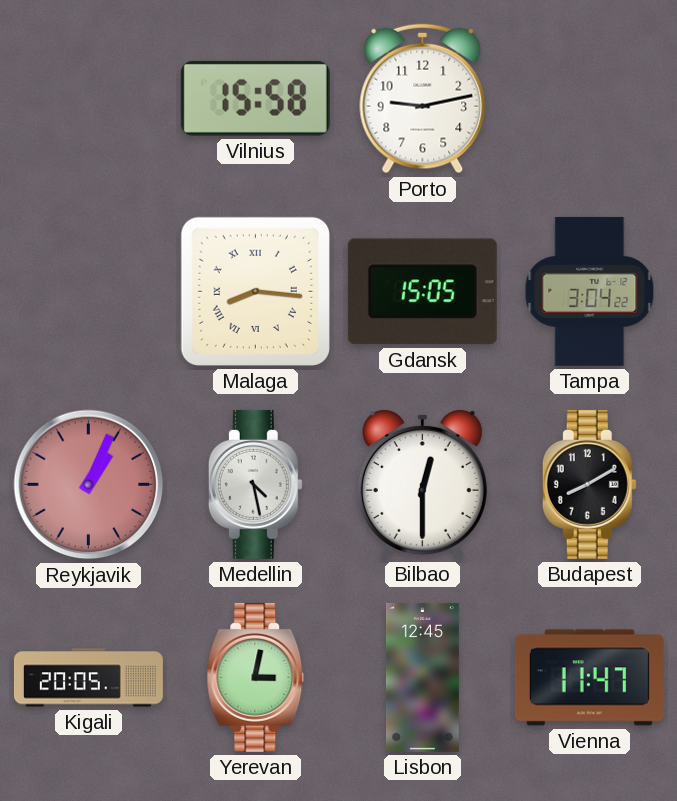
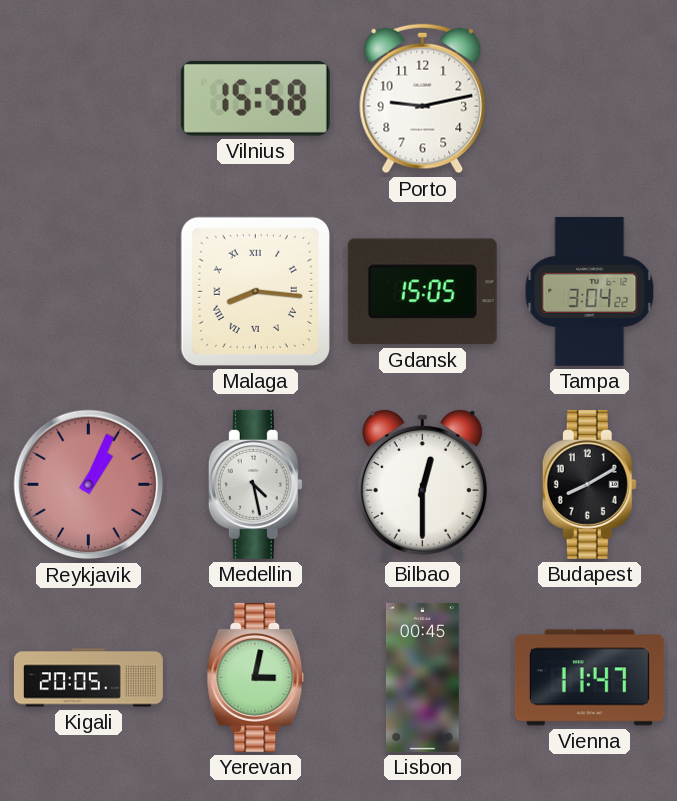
Lisbon: 12:45 -> 00:45
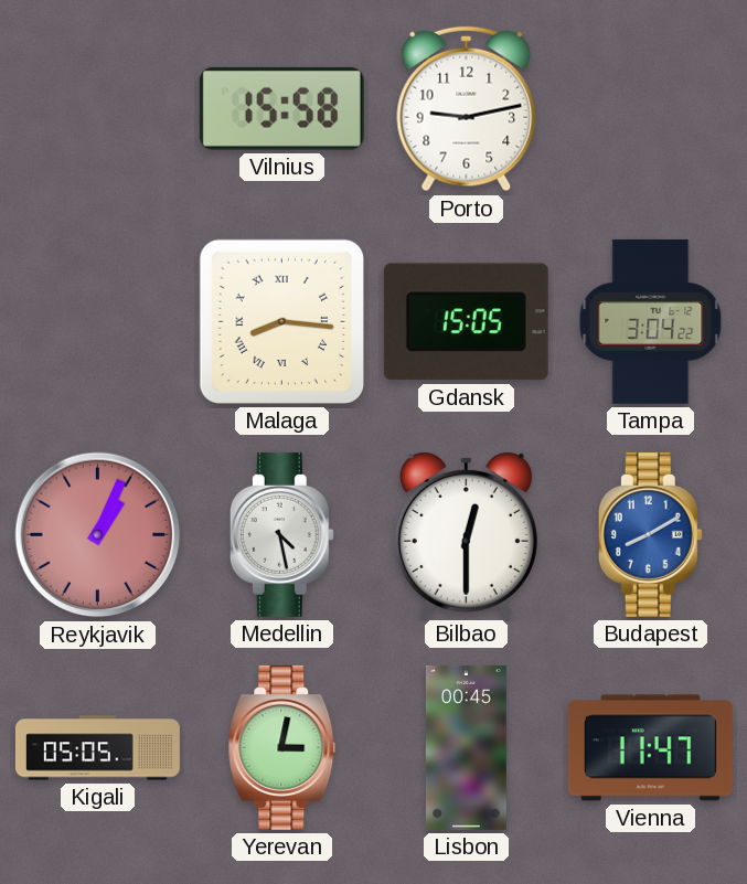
Budapest dial: black -> blue
Kigali: 20:05 -> 05:05
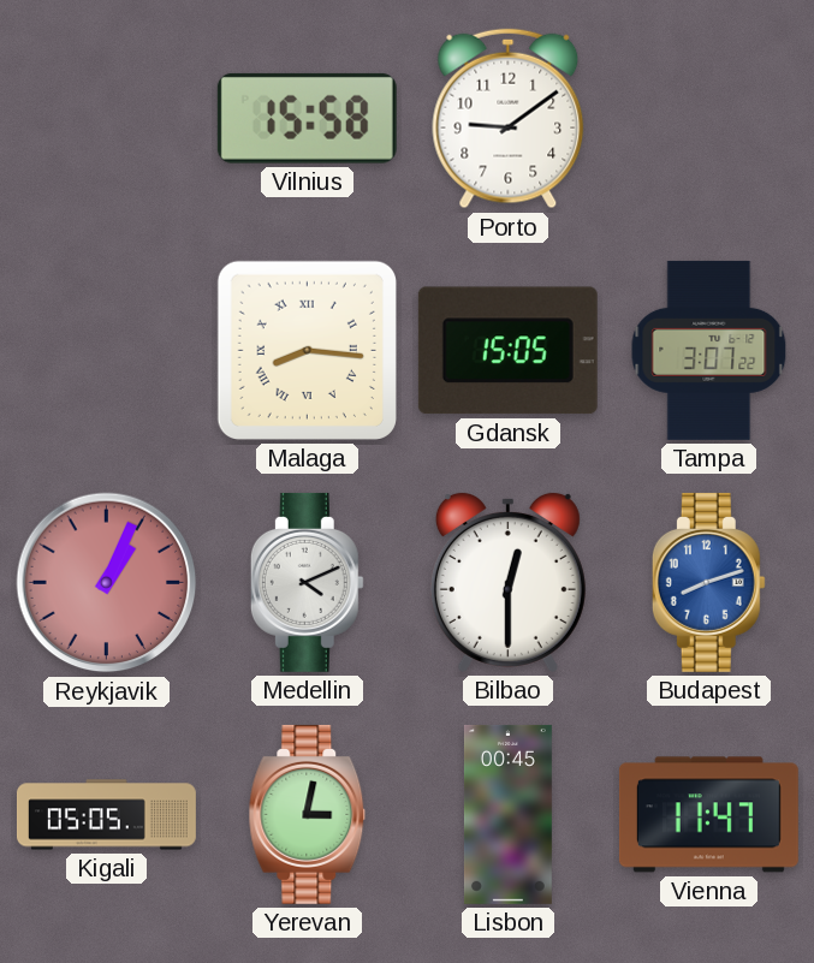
Porto: 9:13 -> 9:09
Tampa: 3:04 -> 3:07
Medellin: 4:28 -> 4:11
Budapest: 8:10 -> 8:12
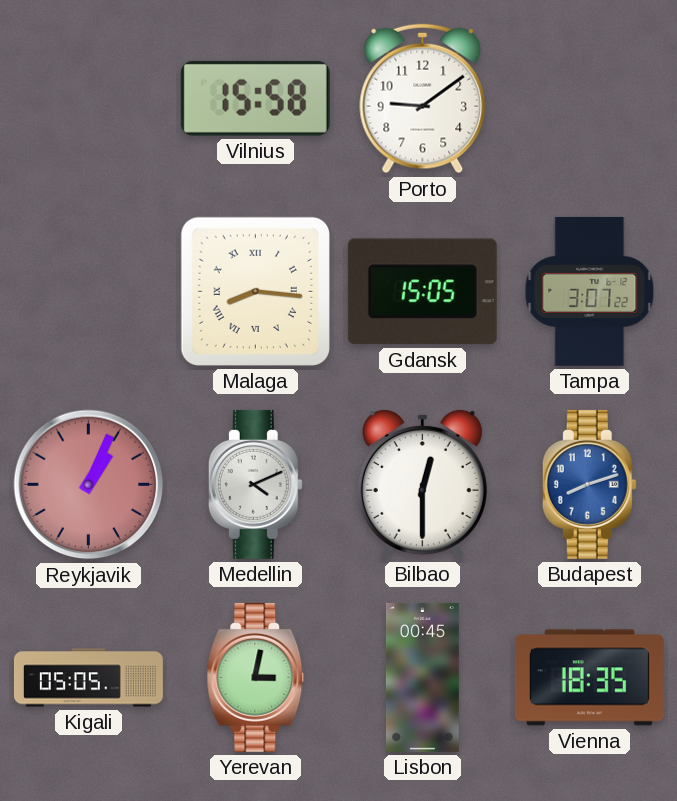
Vienna: 11:47 -> 18:35
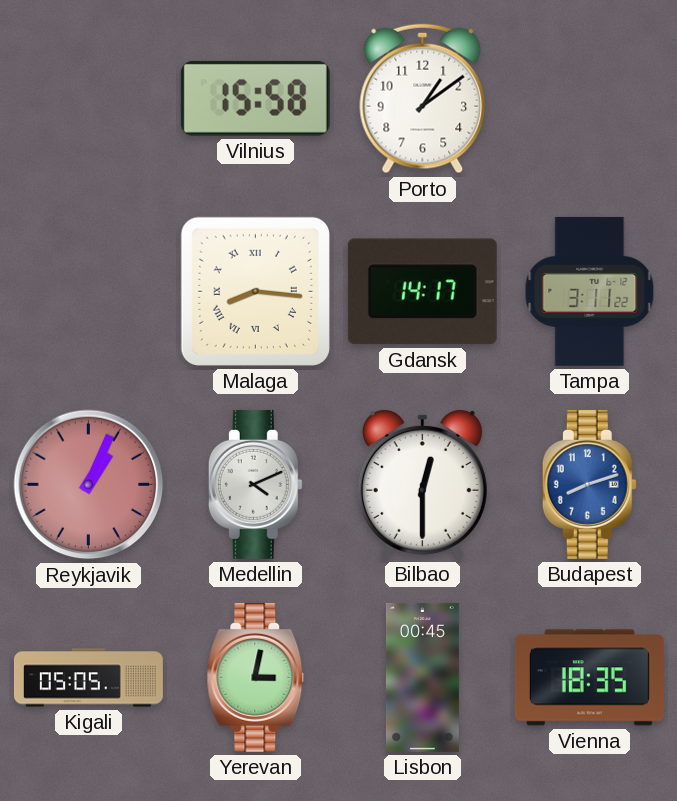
Porto: 9:09 -> 1:09
Gdansk: 15:05 -> 14:17
Tampa: 3:07 -> 3:11
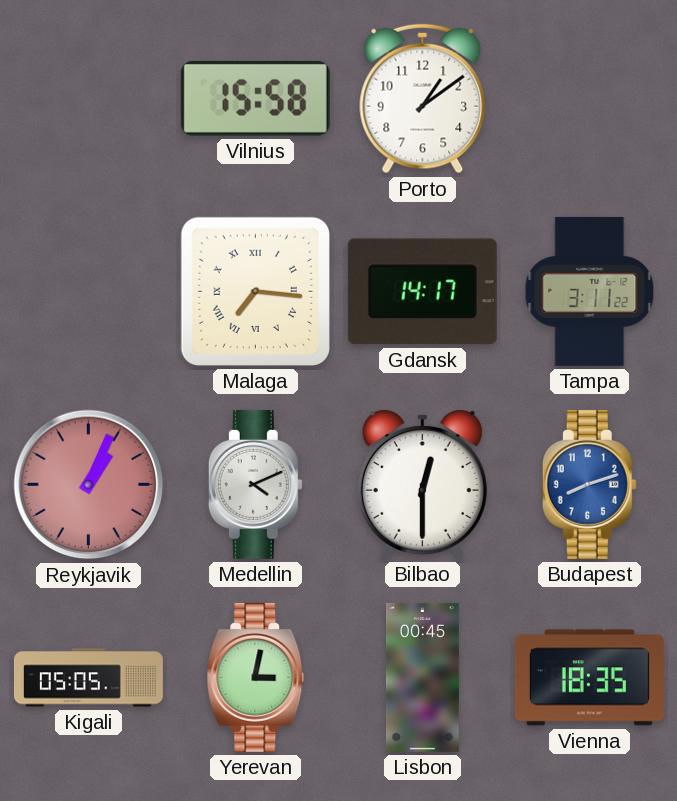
Malaga: 8:16 -> 7:16
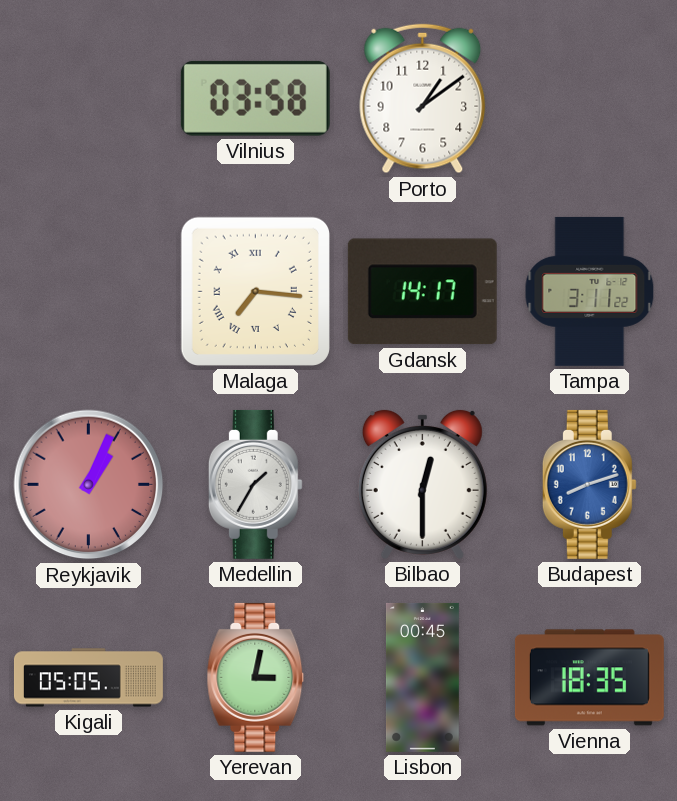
Vilnius: 15:58 -> 03:58
Medellin: 4:11 -> 1:35
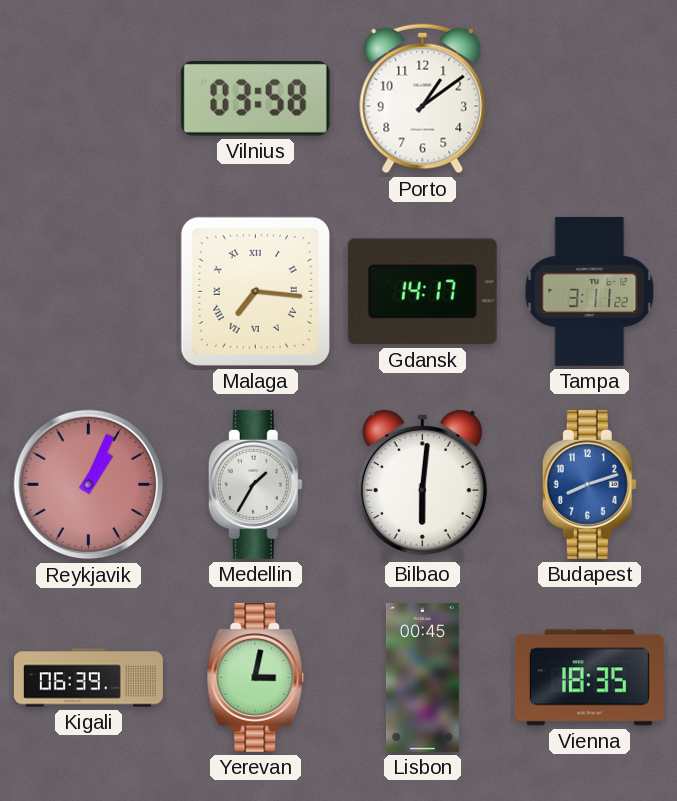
Bilbao: 12:30 -> 6:01
Kigali: 05:05 -> 06:39
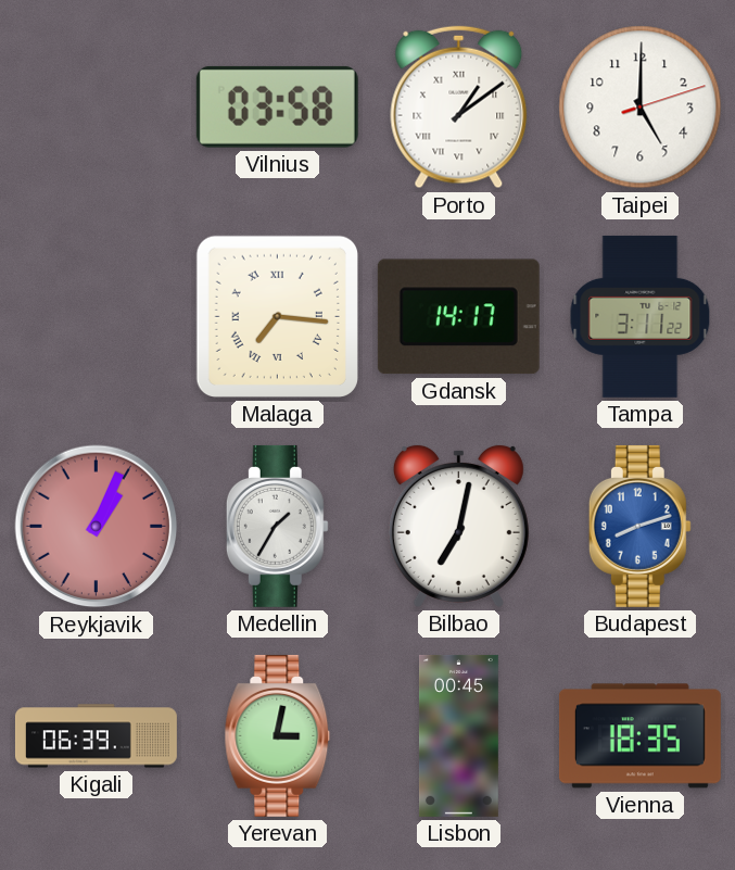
Porto numerals: Arabic -> Roman
Taipei: none -> 5:00
Bilbao: 6:01 -> 7:02
